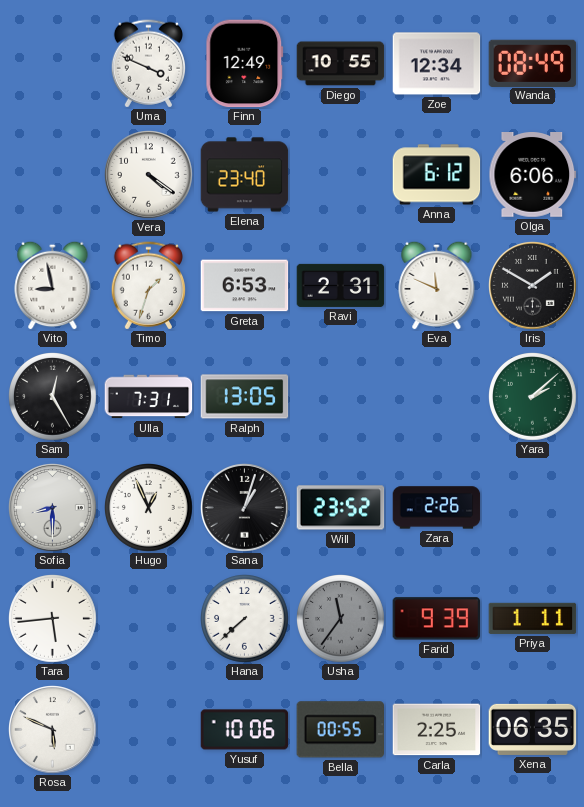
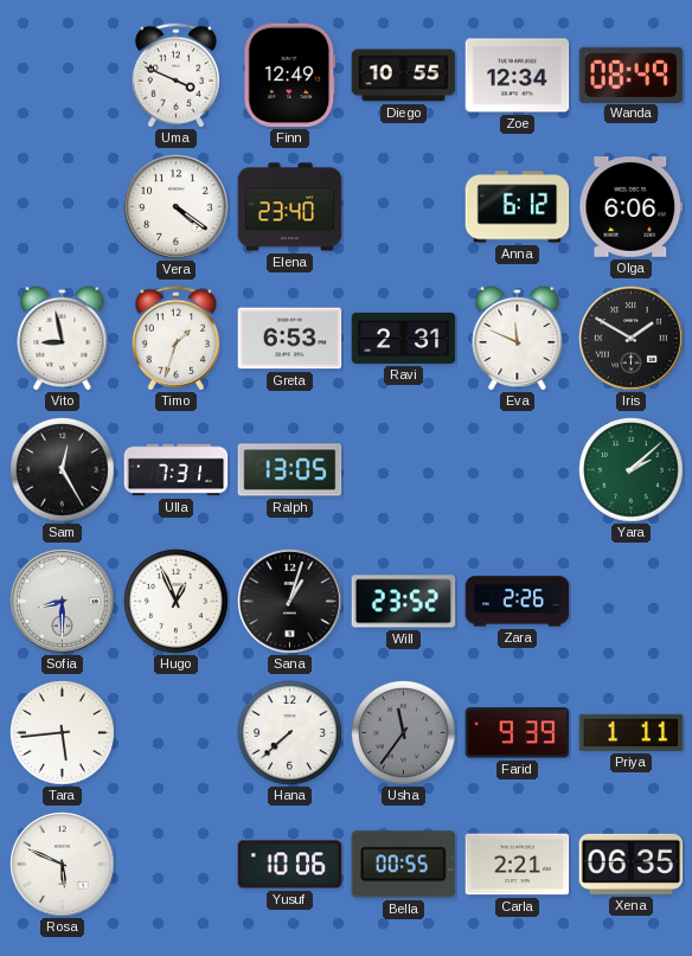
Carla: 2:25 -> 2:21
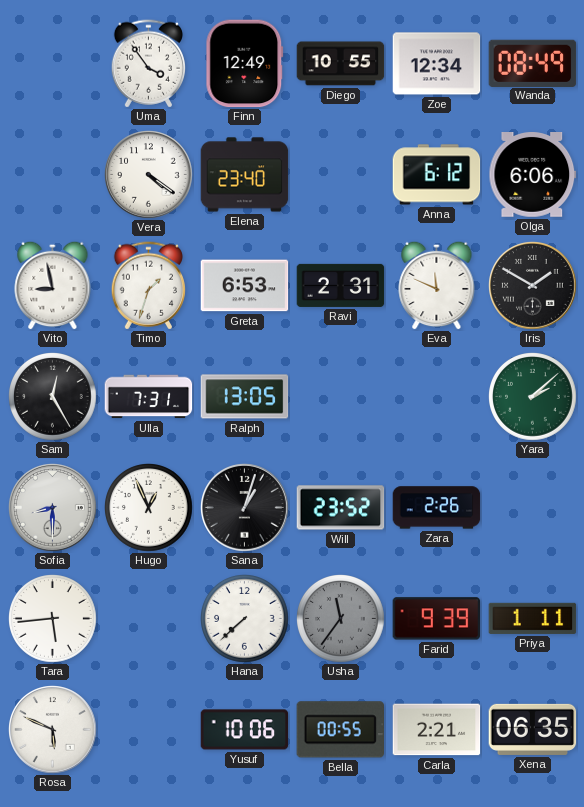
Uma: 3:49 -> 3:54
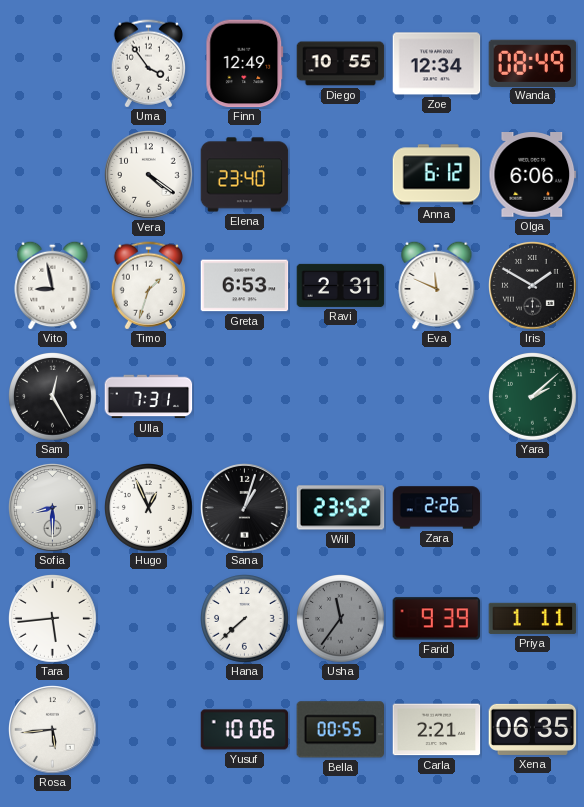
Ralph: 13:05 -> none
Rosa: 5:49 -> 5:44
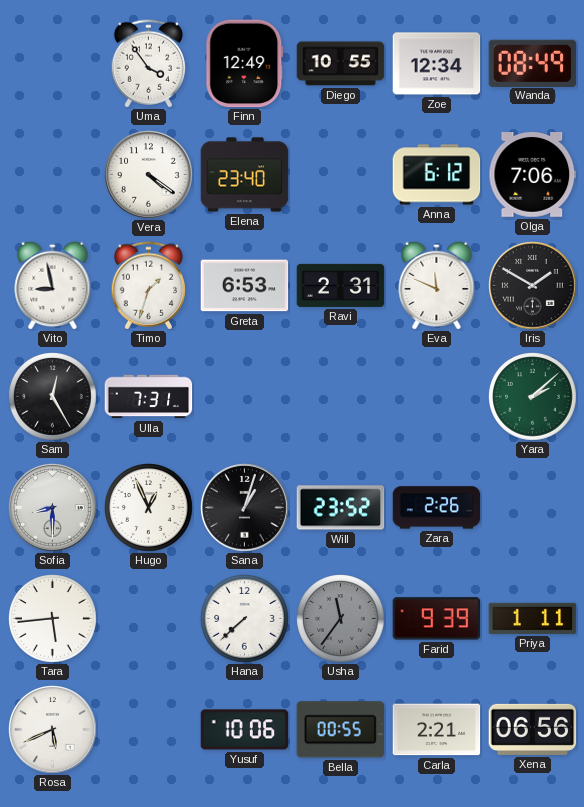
Olga: 6:06 -> 7:06
Rosa: 5:44 -> 5:41
Xena: 06:35 -> 06:56
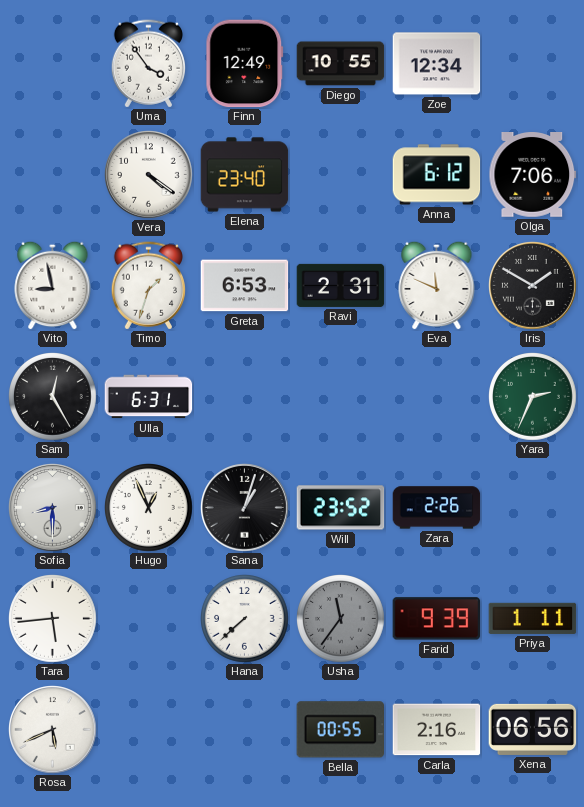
Wanda: 08:49 -> none
Ulla: 7:31 -> 6:31
Yara: 2:08 -> 2:34
Yusuf: 10:06 -> none
Carla: 2:21 -> 2:16
